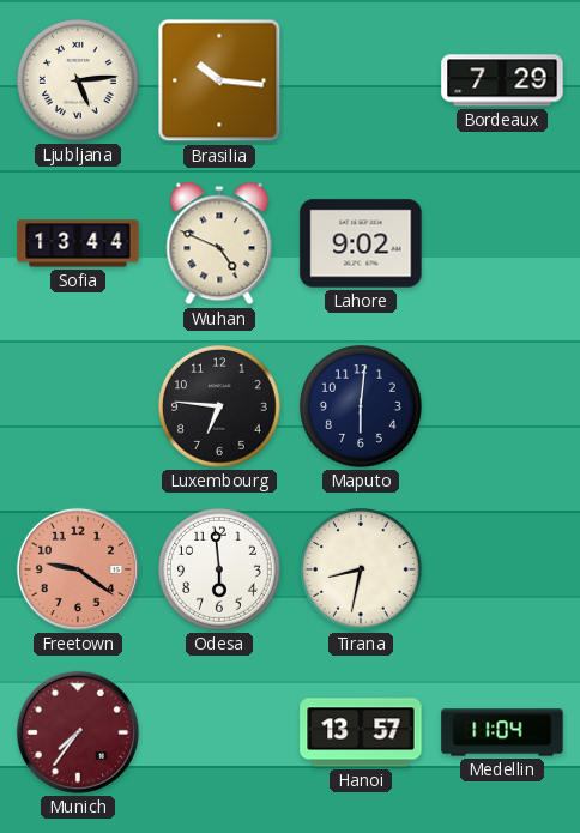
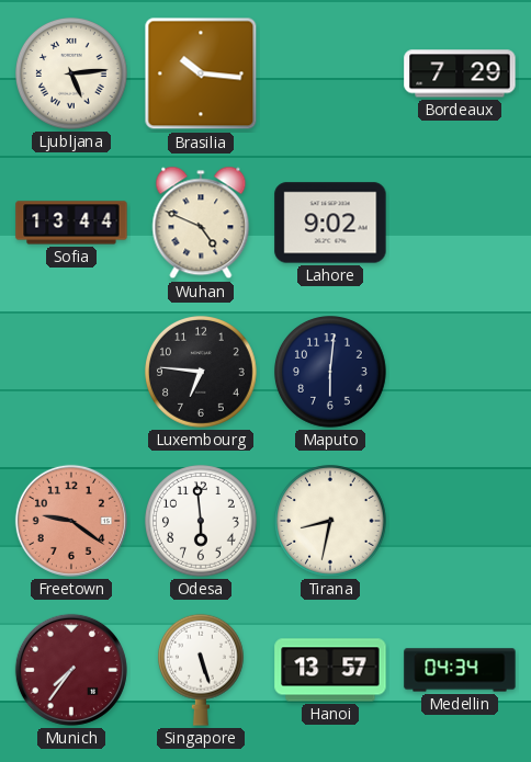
Singapore: none -> 5:27
Medellin: 11:04 -> 04:34
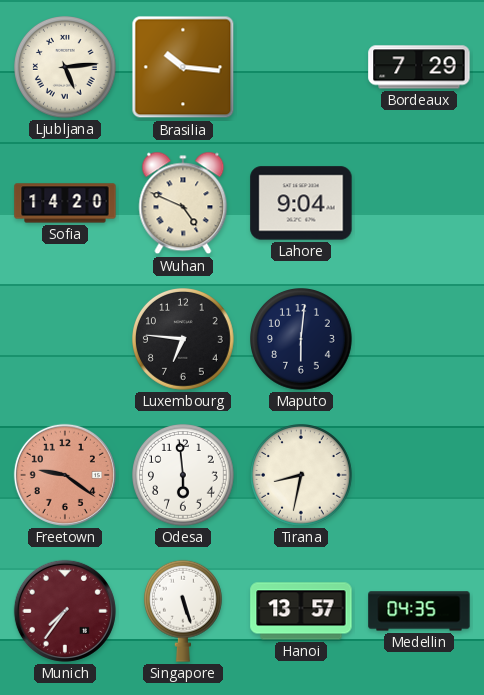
Sofia: 13:44 -> 14:20
Lahore: 9:02 -> 9:04
Medellin: 04:34 -> 04:35
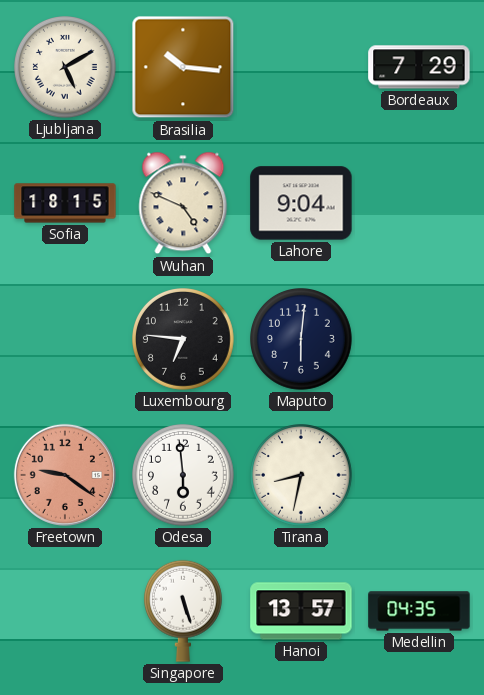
Ljubljana: 5:14 -> 5:10
Sofia: 14:20 -> 18:15
Munich: 7:36 -> none
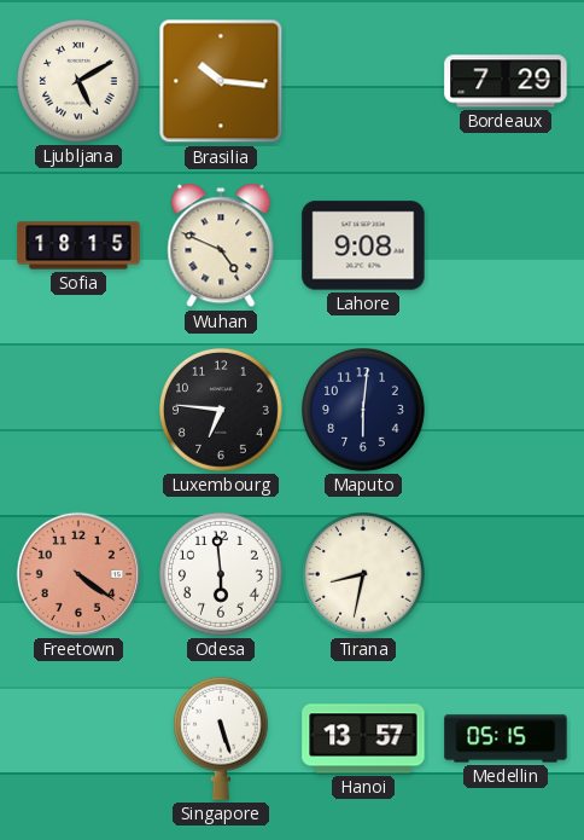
Lahore: 9:04 -> 9:08
Freetown: 9:21 -> 4:21
Medellin: 04:35 -> 05:15
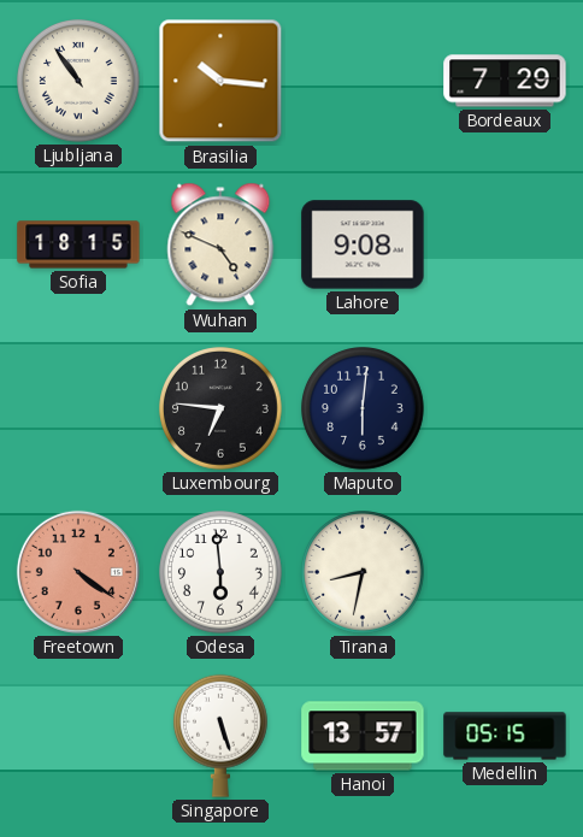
Ljubljana: 5:10 -> 10:54
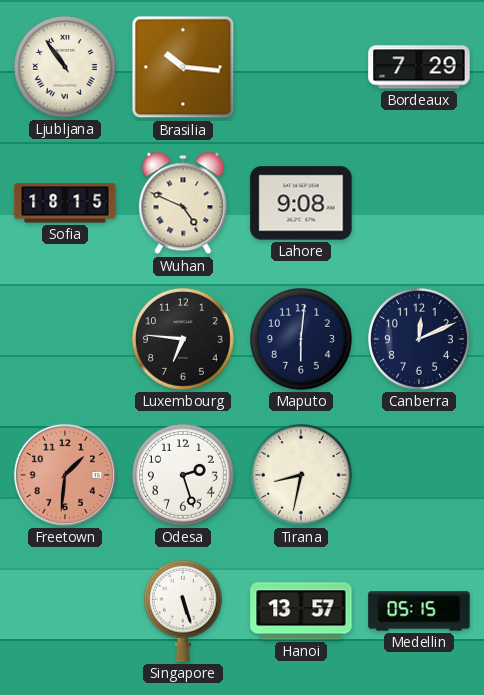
Canberra: none -> 12:11
Freetown: 4:21 -> 1:31
Odesa: 5:59 -> 2:27
